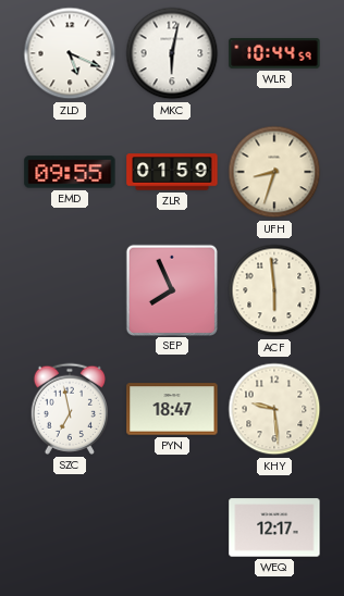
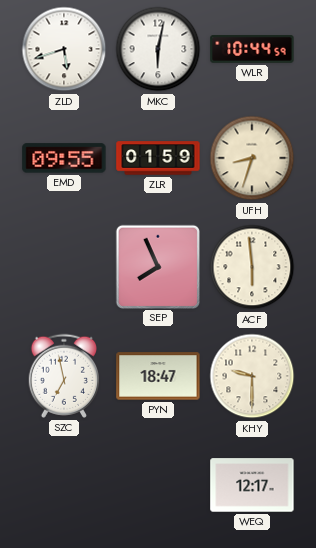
ZLD: 5:19 -> 5:42
KHY: 9:29 -> 9:30
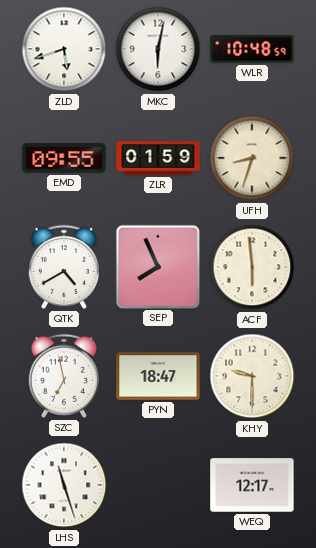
WLR: 10:44 -> 10:48
QTK: none -> 4:40
LHS: none -> 11:27
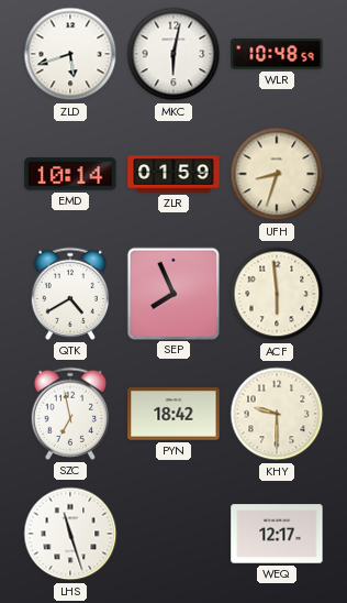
EMD: 09:55 -> 10:14
PYN: 18:47 -> 18:42
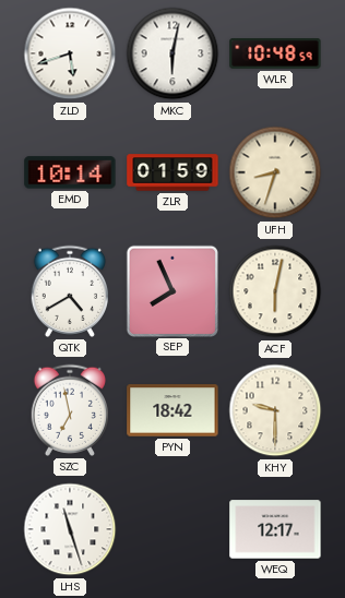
ACF: 5:59 -> 6:02
